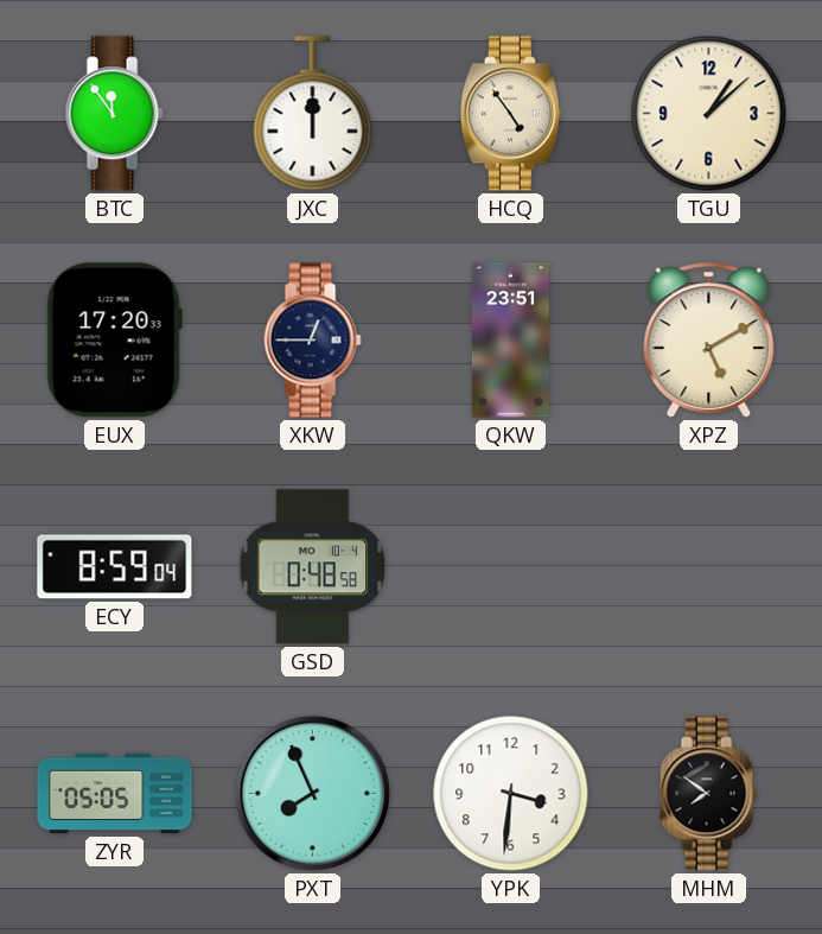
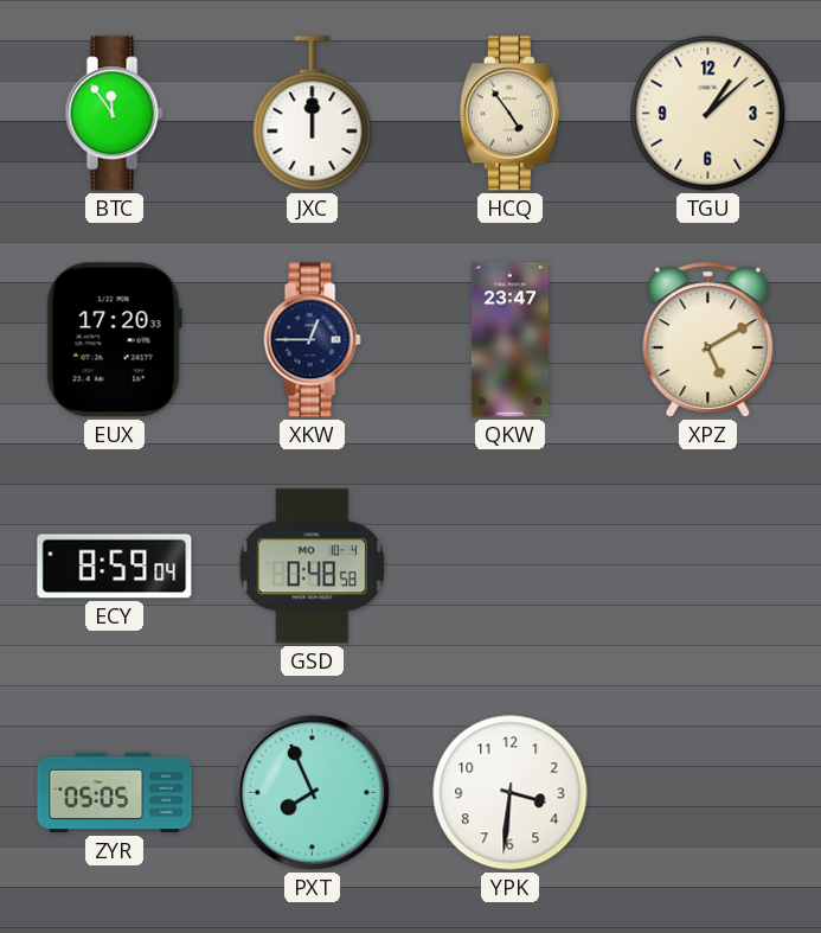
QKW: 23:51 -> 23:47
MHM: 7:51 -> none
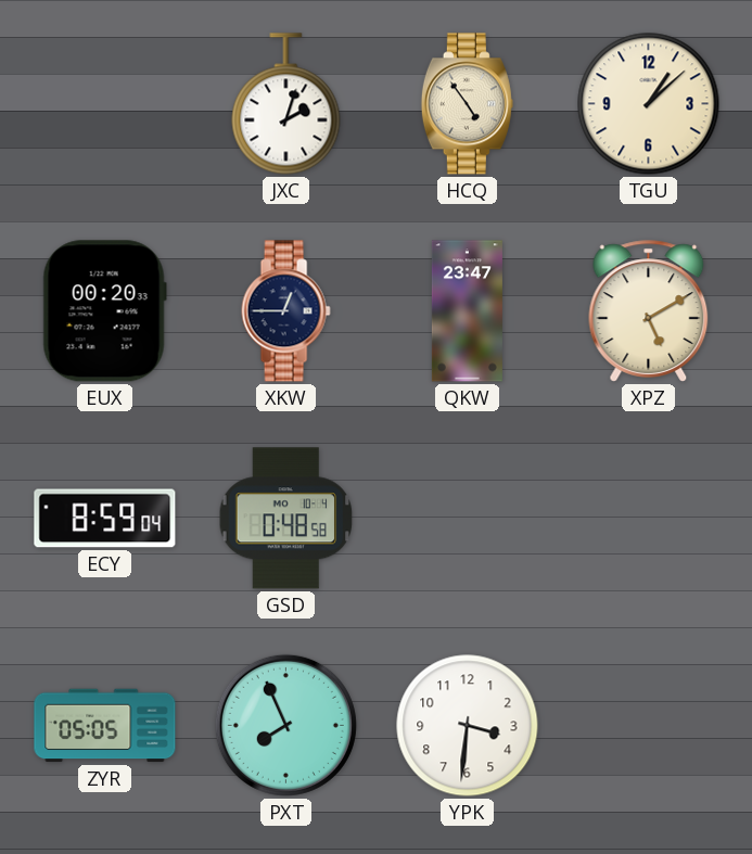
BTC: 11:54 -> none
JXC: 12:00 -> 2:03
EUX: 17:20 -> 00:20
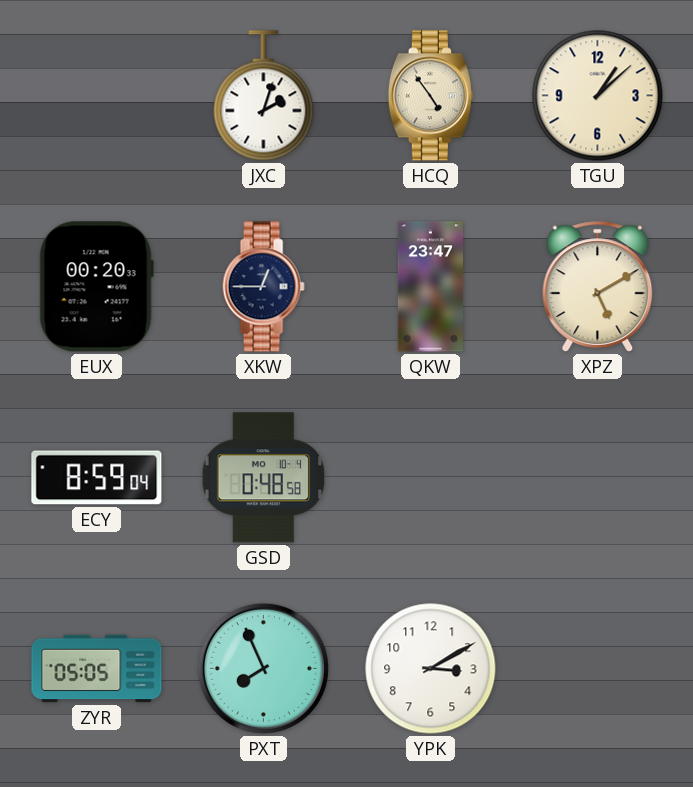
YPK: 3:31 -> 3:10
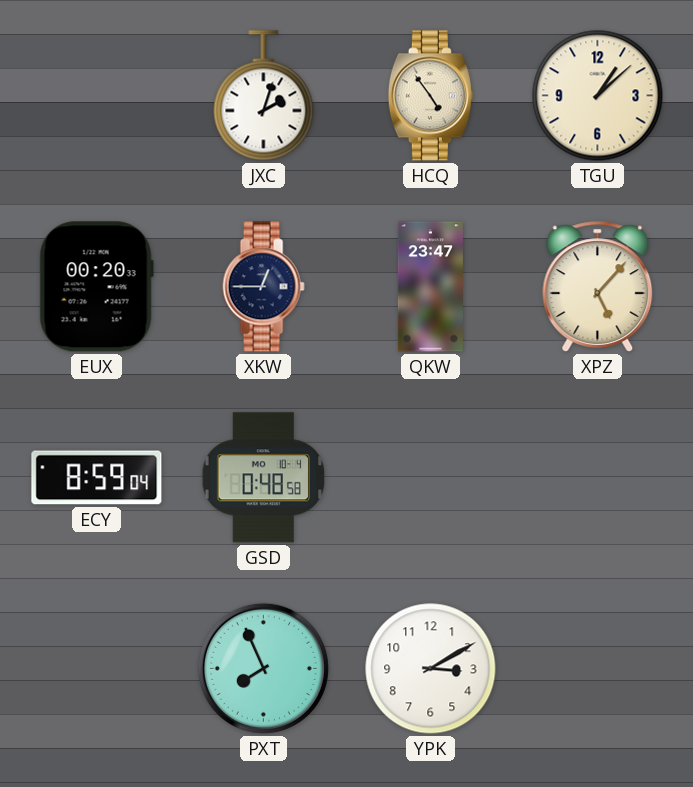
XPZ: 5:10 -> 5:07
ZYR: 05:05 -> none
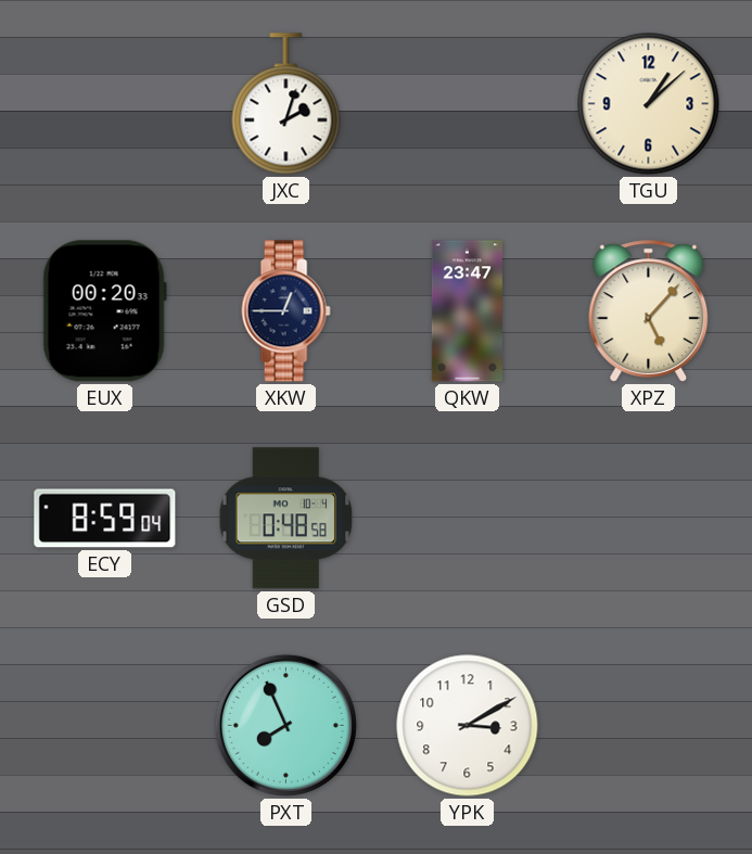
HCQ: 4:54 -> none
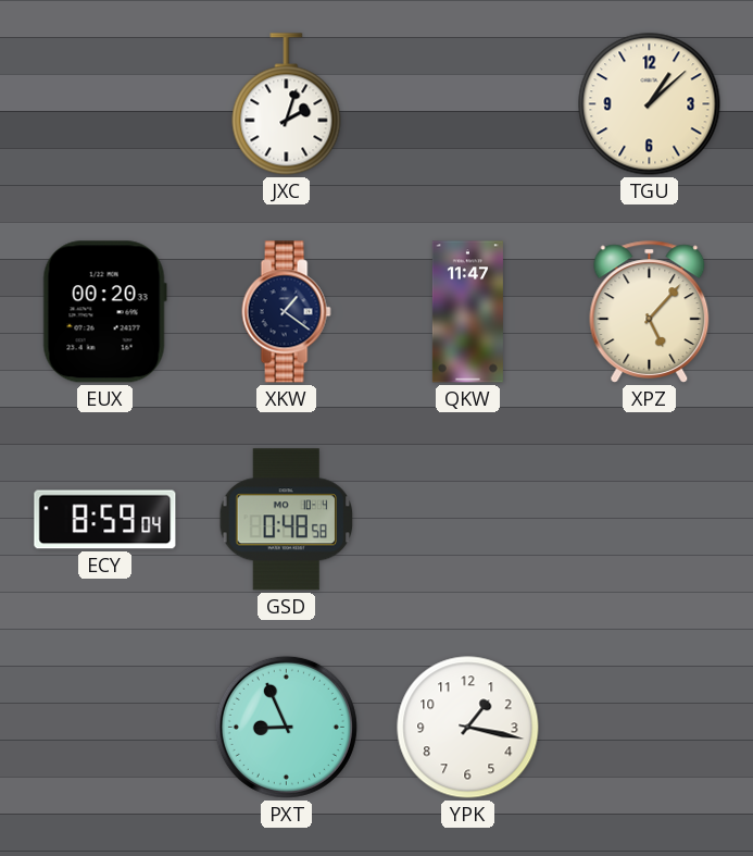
XKW: 12:45 -> 1:21
QKW: 23:47 -> 11:47
PXT: 7:56 -> 8:56
YPK: 3:10 -> 1:17
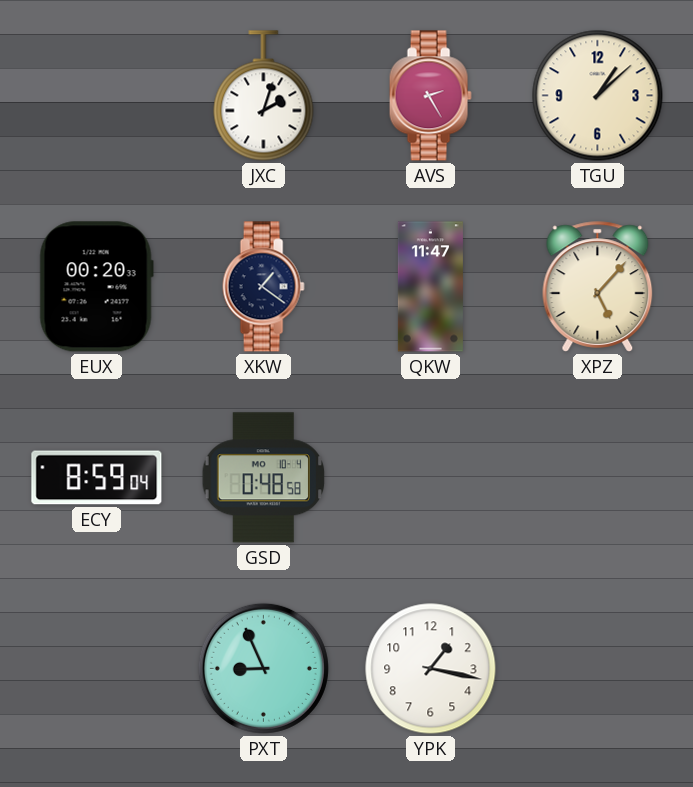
AVS: none -> 2:25
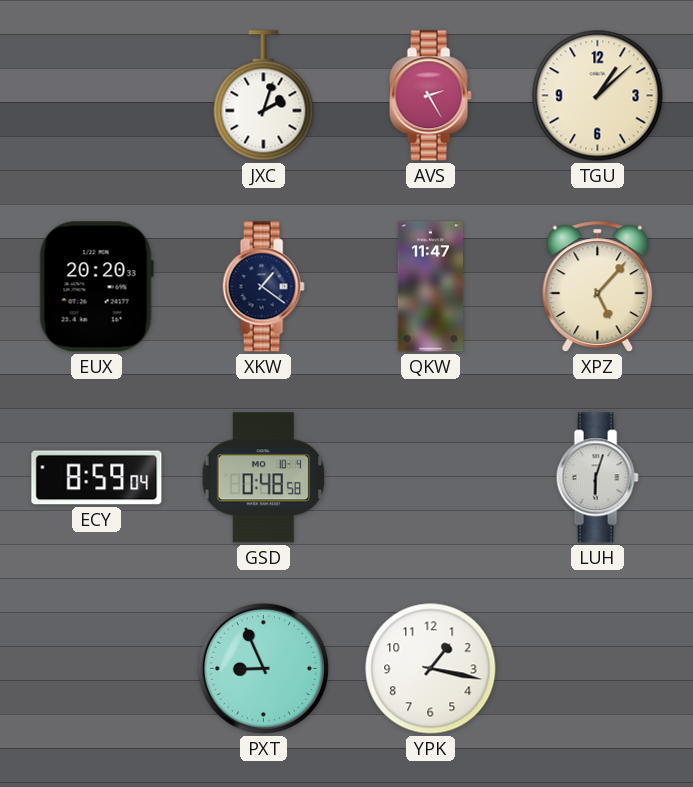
EUX: 00:20 -> 20:20
LUH: none -> 6:03
